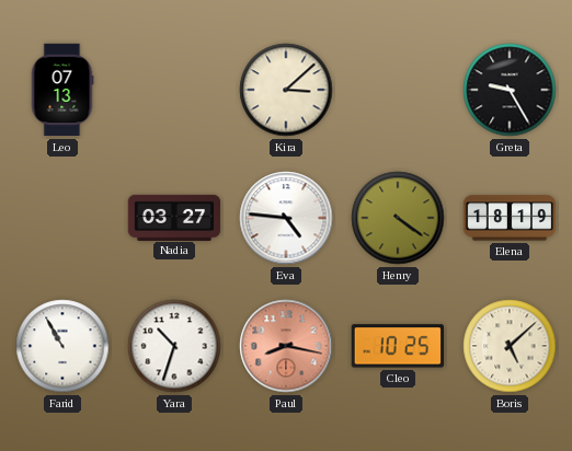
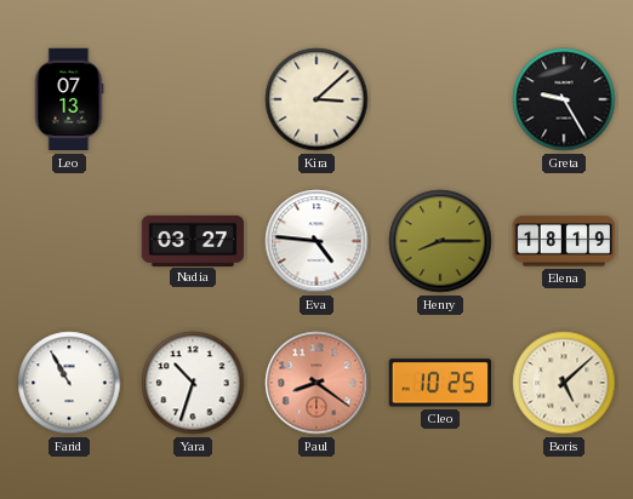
Henry: 4:21 -> 8:15
Paul: 8:17 -> 8:21
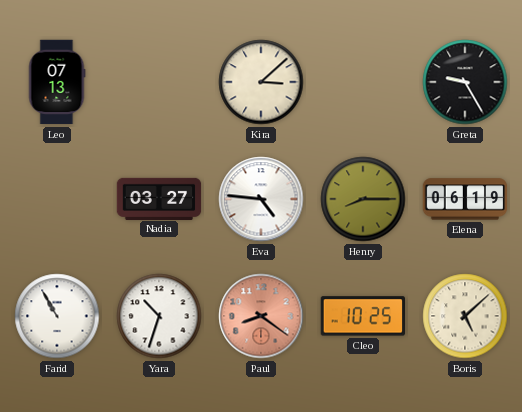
Elena: 18:19 -> 06:19
